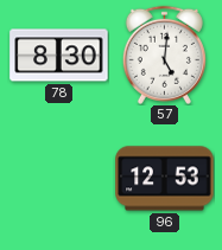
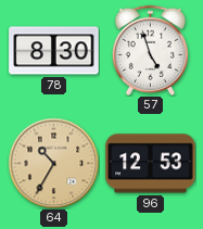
57: 5:01 -> 4:57
64: none -> 10:35
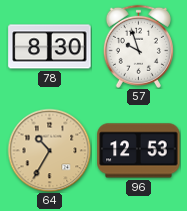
57: 4:57 -> 9:57
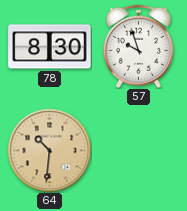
64: 10:35 -> 10:31
96: 12:53 -> none
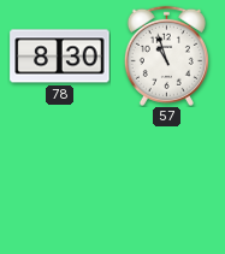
57: 9:57 -> 10:57
64: 10:31 -> none
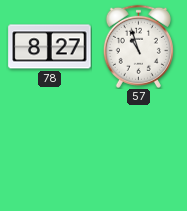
78: 8:30 -> 8:27
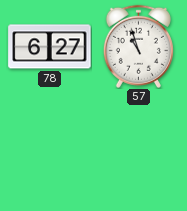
78: 8:27 -> 6:27
